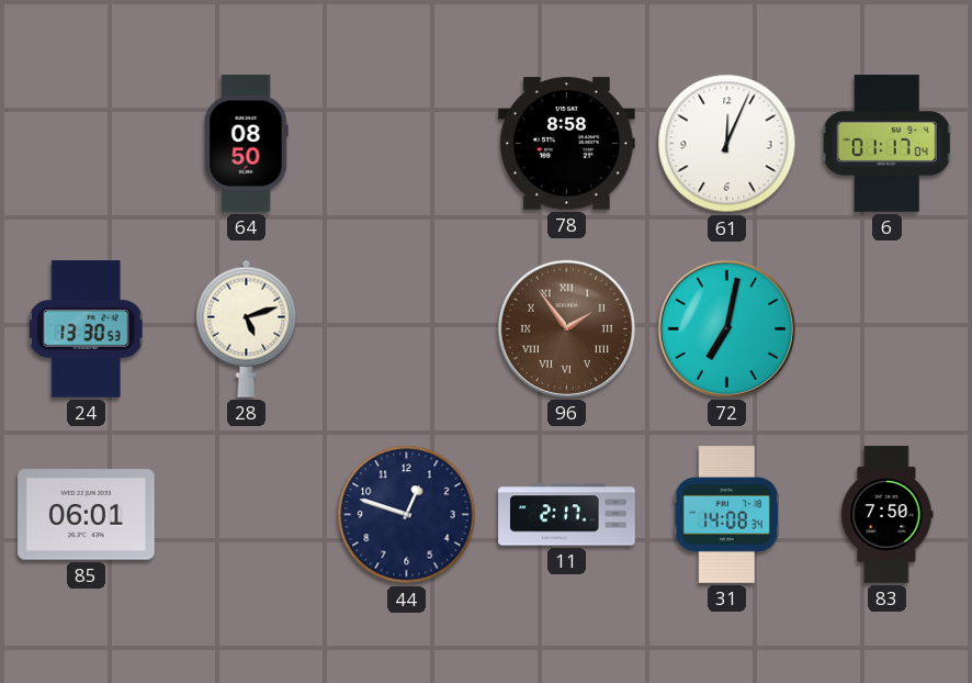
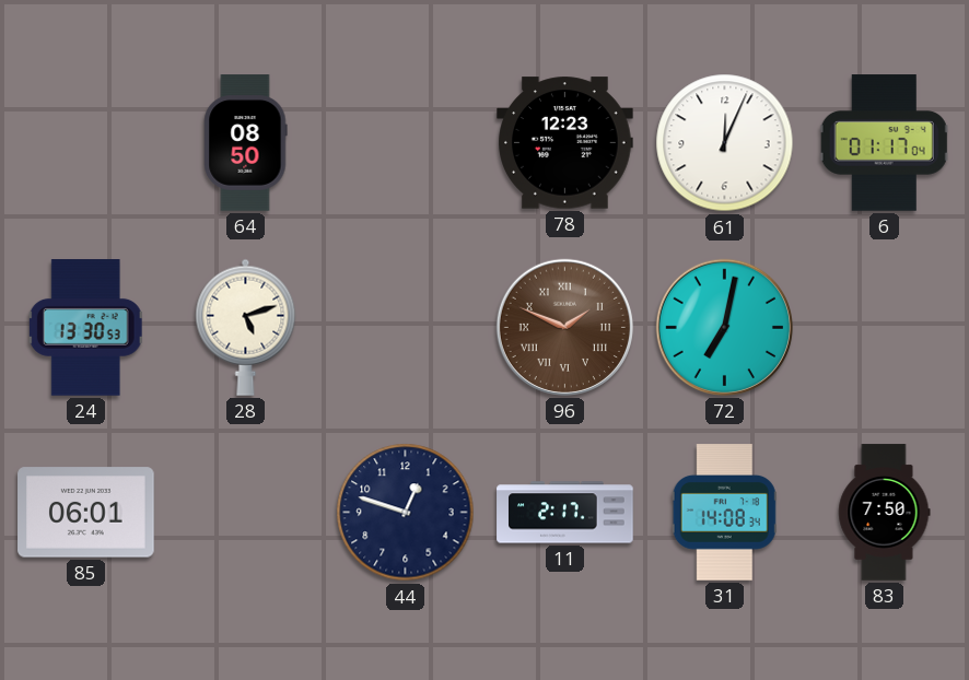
78: 8:58 -> 12:23
96: 1:54 -> 1:49
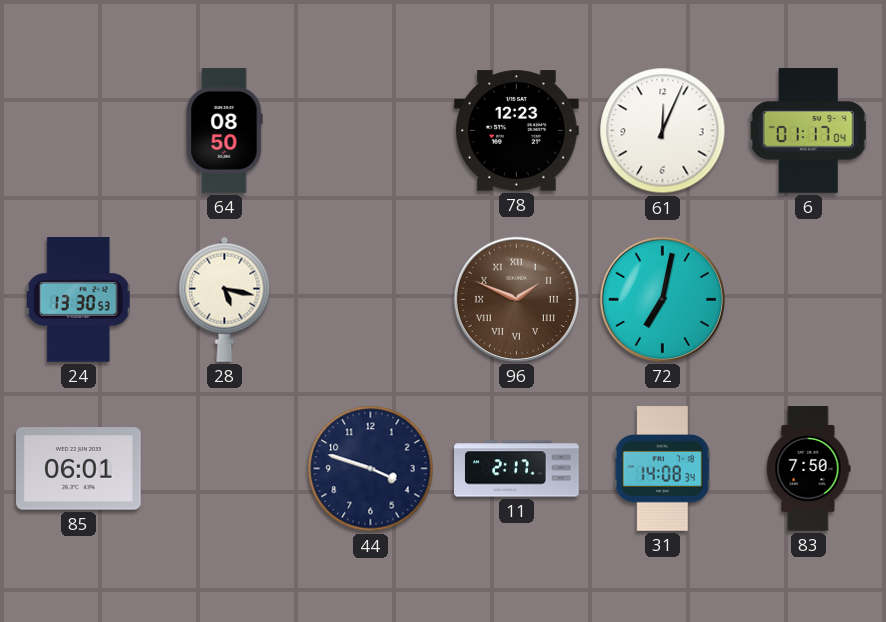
28: 5:12 -> 5:17
44: 12:48 -> 3:48
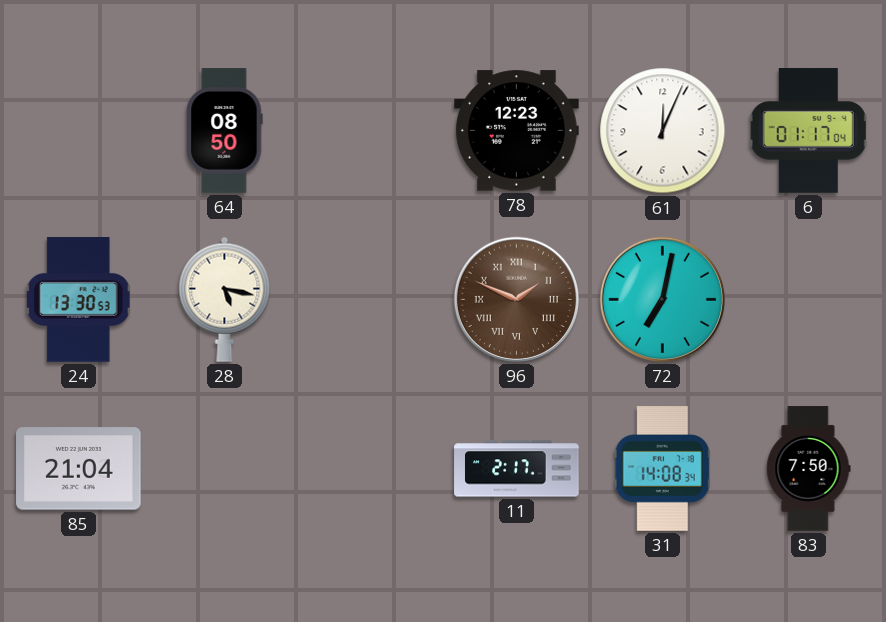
85: 06:01 -> 21:04
44: 3:48 -> none
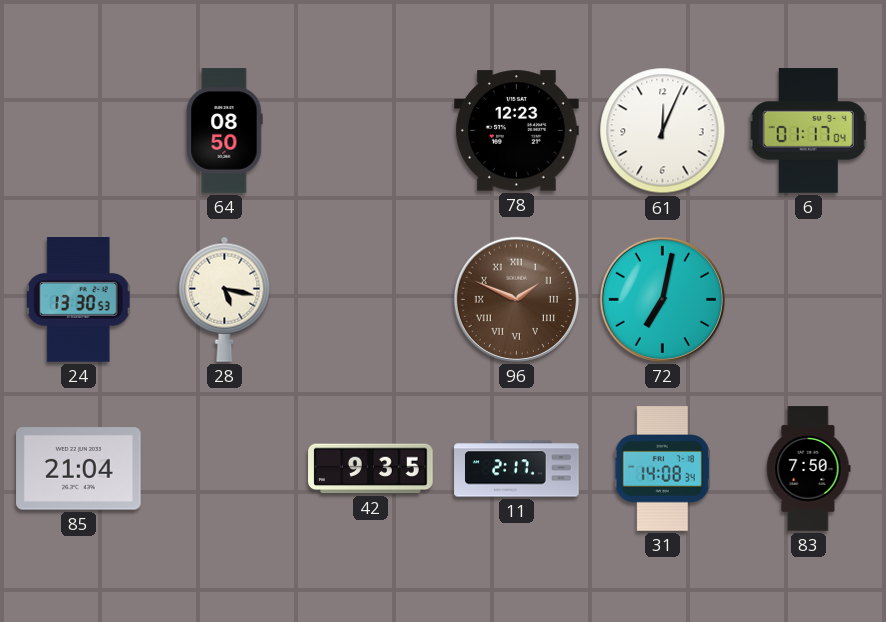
42: none -> 9:35
